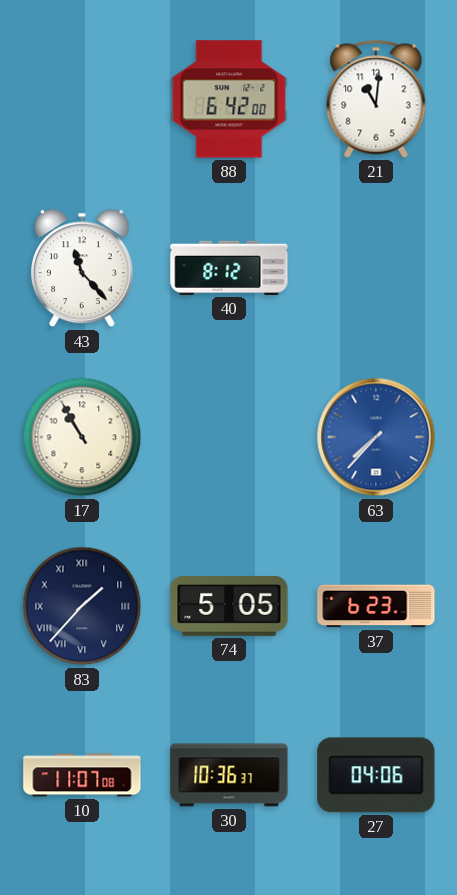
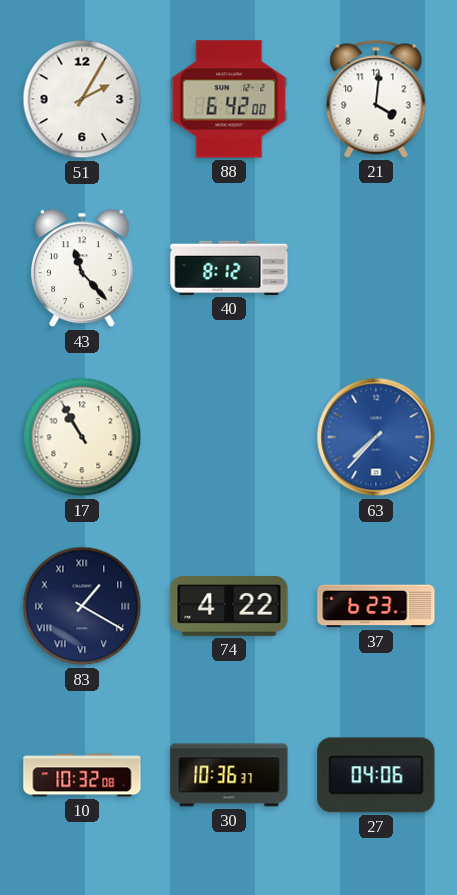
51: none -> 2:05
21: 11:01 -> 4:01
83: 1:37 -> 1:20
74: 5:05 -> 4:22
10: 11:07 -> 10:32
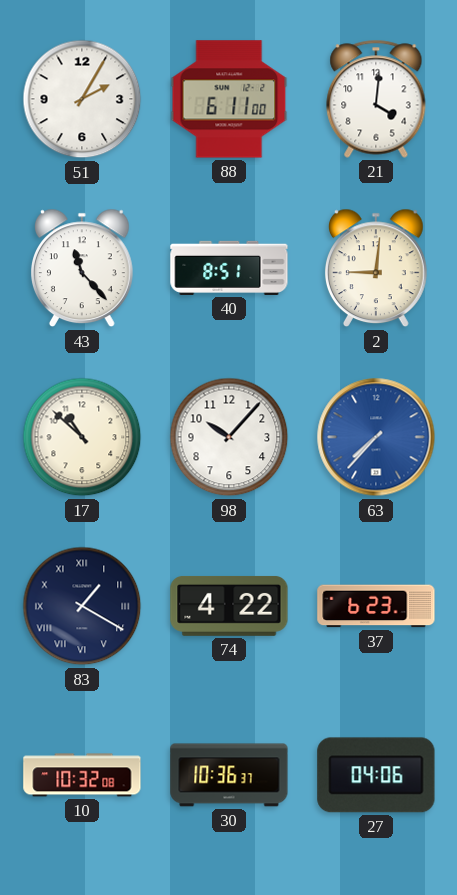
88: 6:42 -> 6:11
40: 8:12 -> 8:51
2: none -> 9:01
17: 10:55 -> 10:52
98: none -> 10:07
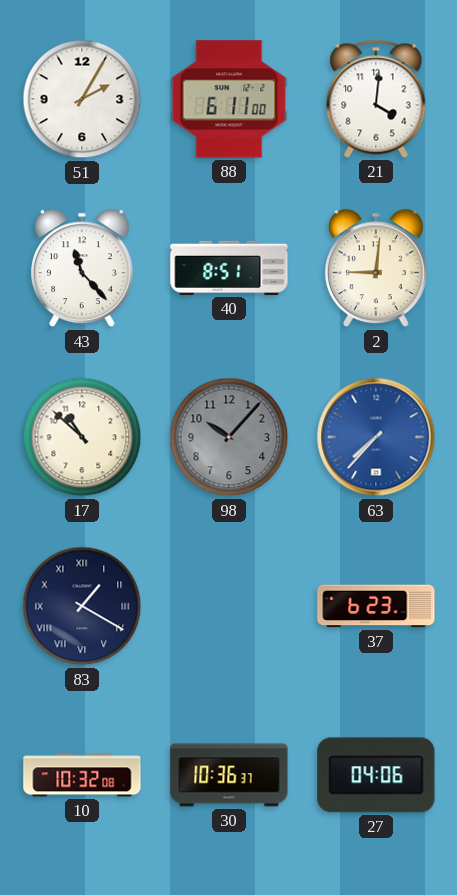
98 dial: white -> grey
74: 4:22 -> none
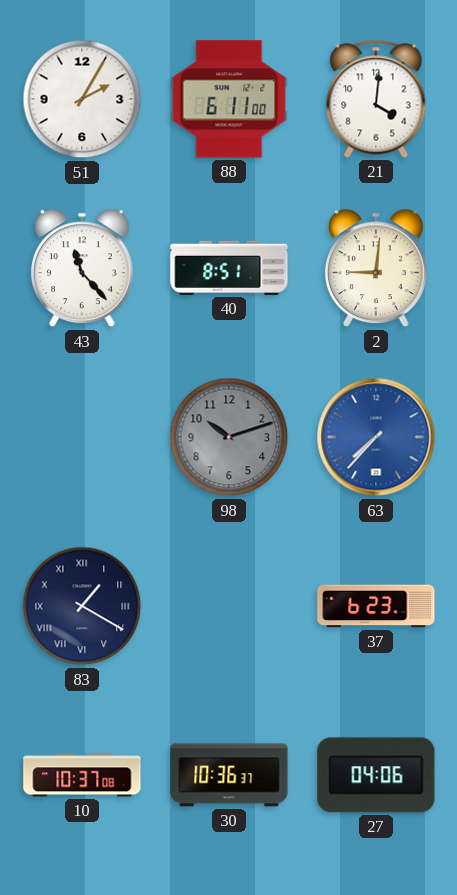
17: 10:52 -> none
98: 10:07 -> 10:12
10: 10:32 -> 10:37
